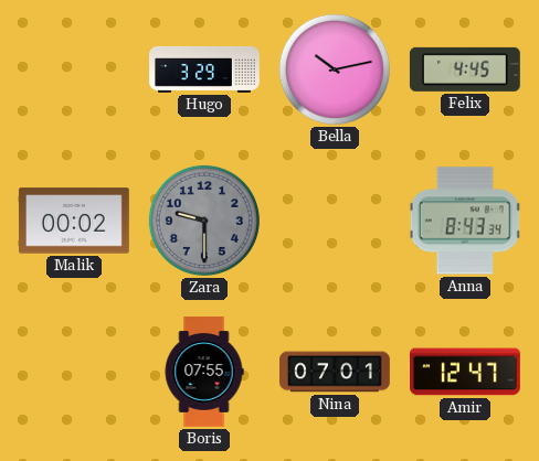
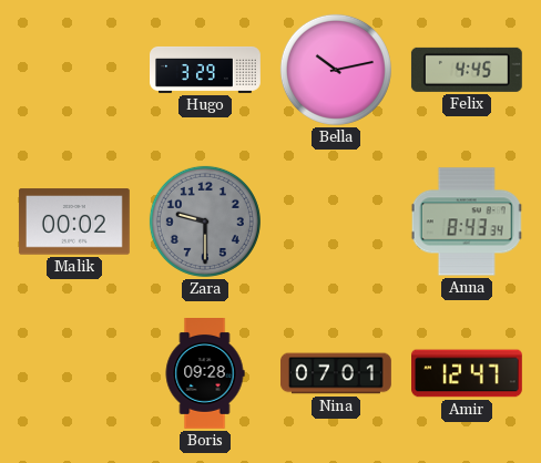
Boris: 07:55 -> 09:28
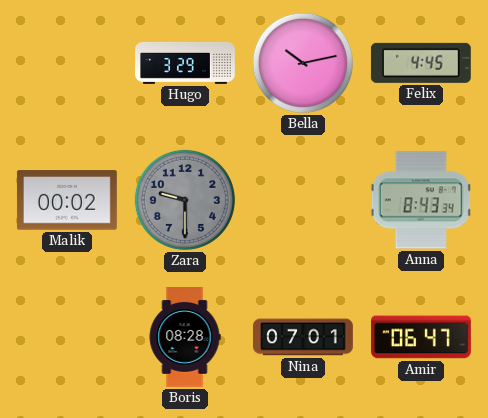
Boris: 09:28 -> 08:28
Amir: 12:47 -> 06:47
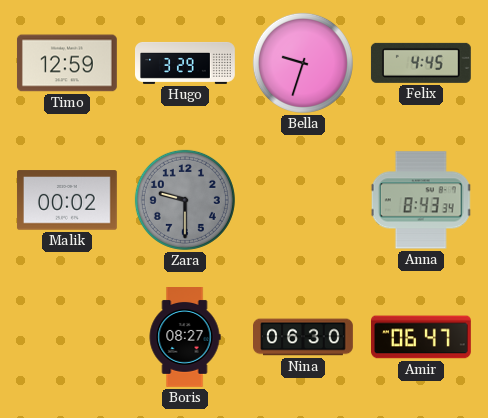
Timo: none -> 12:59
Bella: 10:13 -> 9:33
Boris: 08:28 -> 08:27
Nina: 07:01 -> 06:30
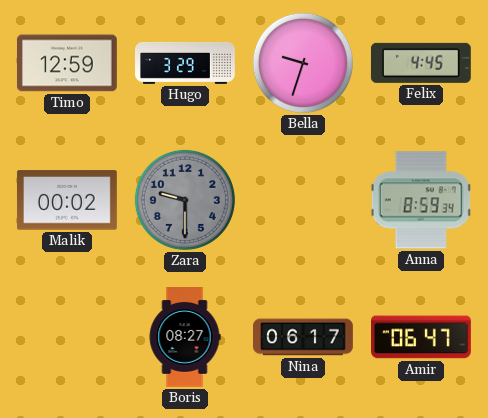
Anna: 8:43 -> 8:59
Nina: 06:30 -> 06:17
